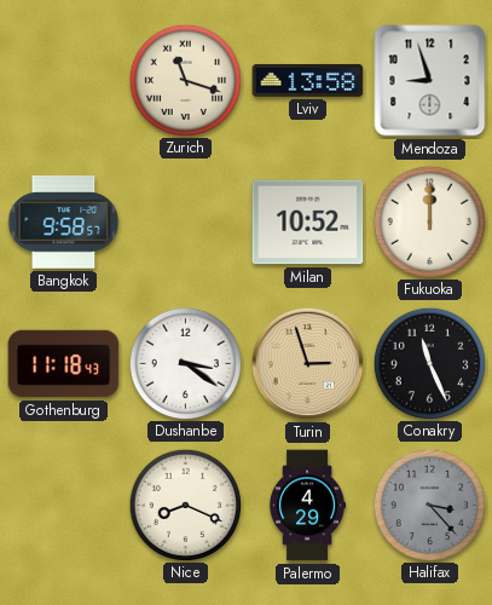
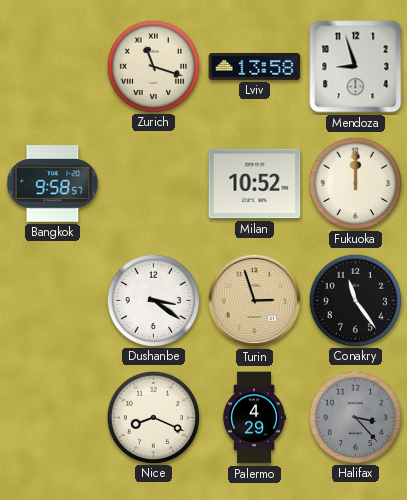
Gothenburg: 11:18 -> none
Conakry: 11:26 -> 11:24
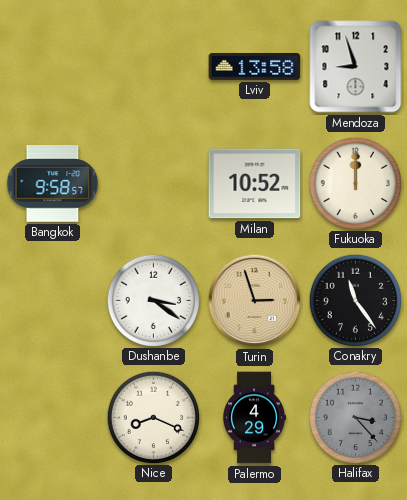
Zurich: 11:18 -> none
